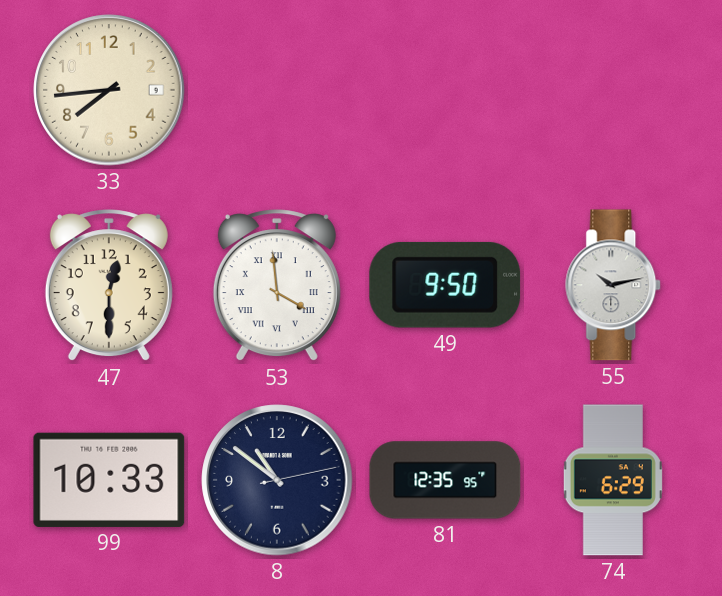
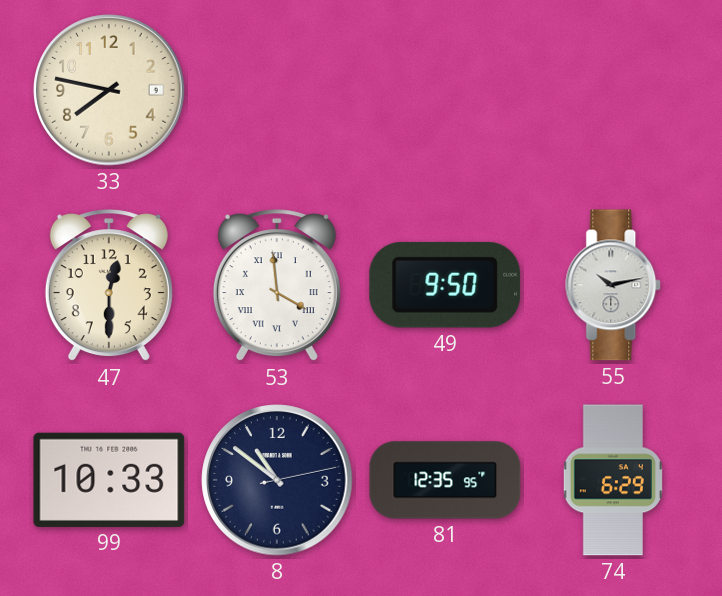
33: 7:44 -> 7:47
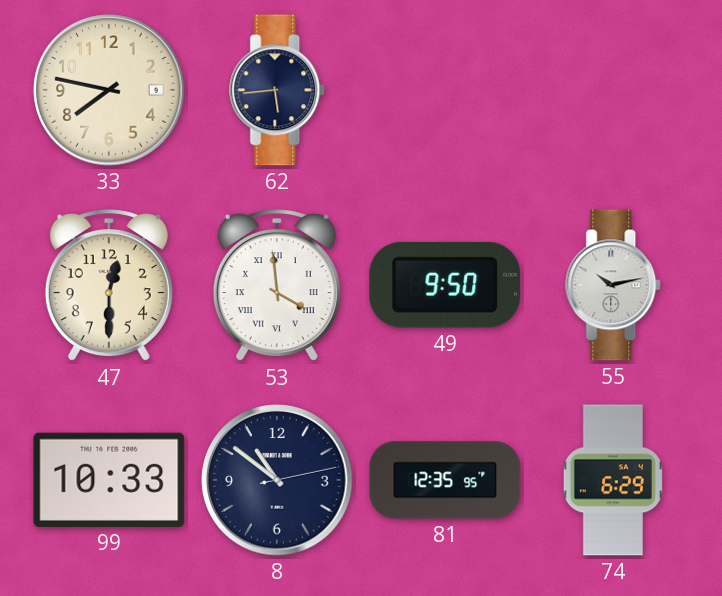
62: none -> 5:44
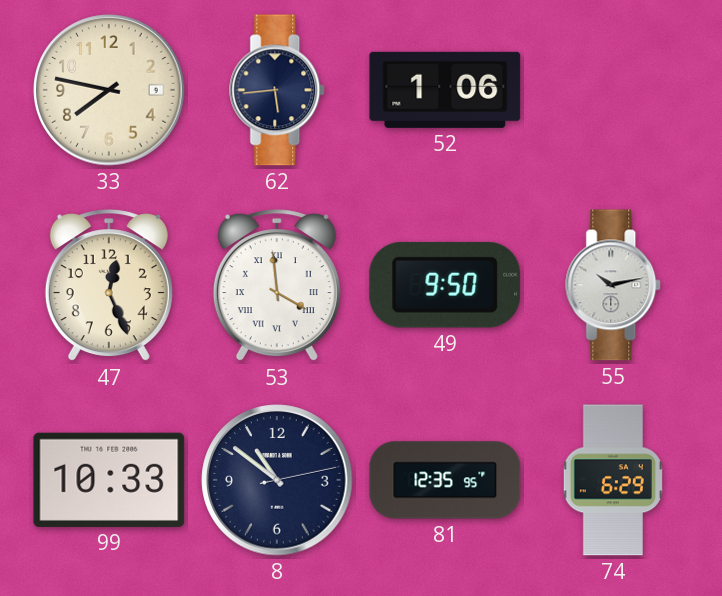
52: none -> 1:06
47: 12:30 -> 12:26
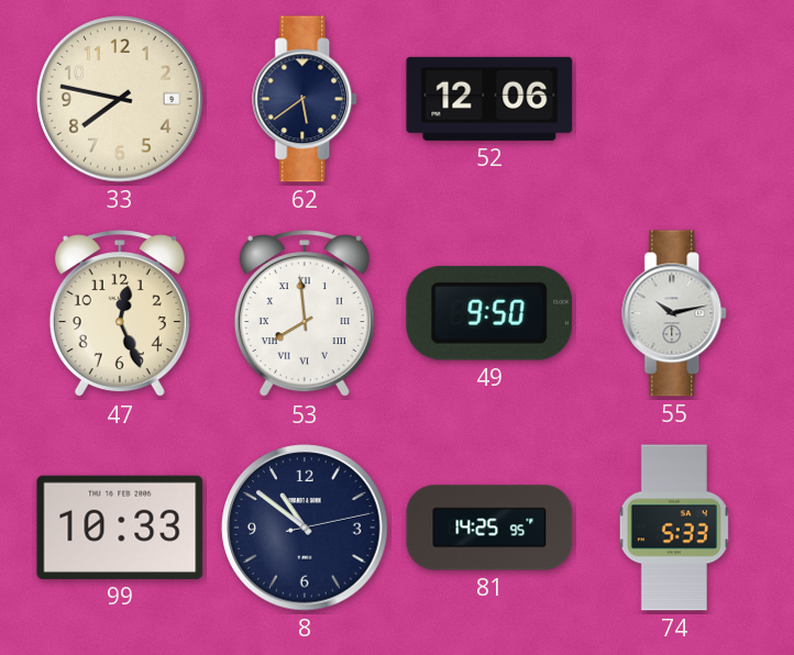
62: 5:44 -> 5:39
52: 1:06 -> 12:06
53: 3:59 -> 7:59
81: 12:35 -> 14:25
74: 6:29 -> 5:33
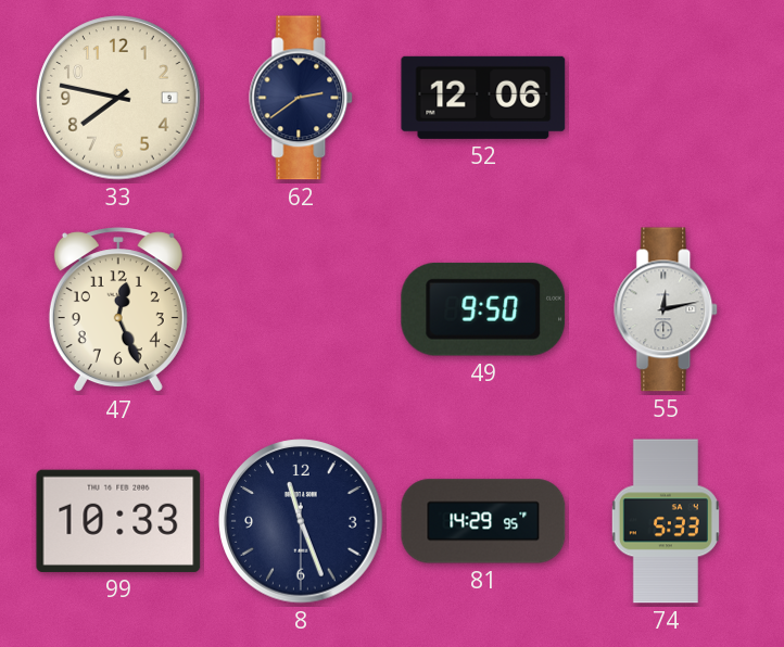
62: 5:39 -> 2:39
53: 7:59 -> none
55: 10:13 -> 12:13
8: 10:51 -> 11:26
81: 14:25 -> 14:29
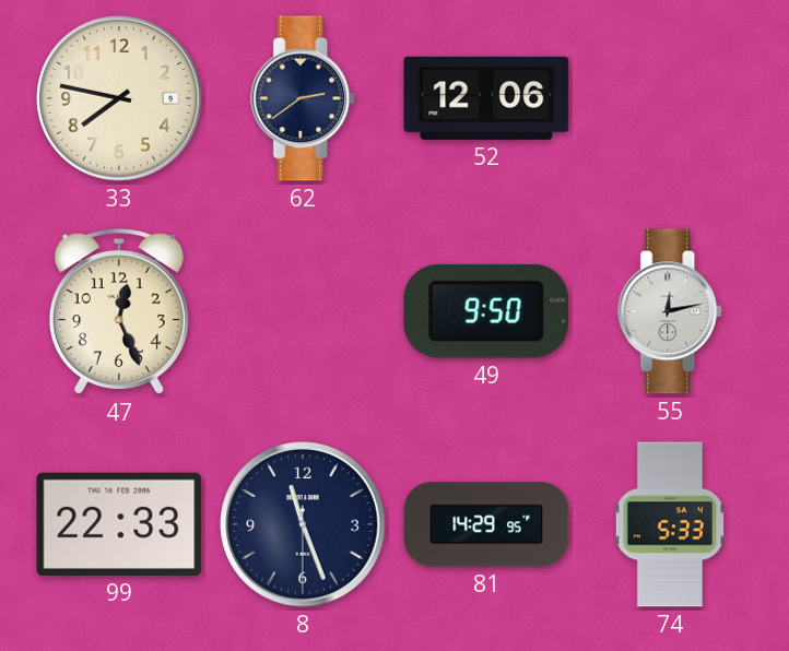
99: 10:33 -> 22:33
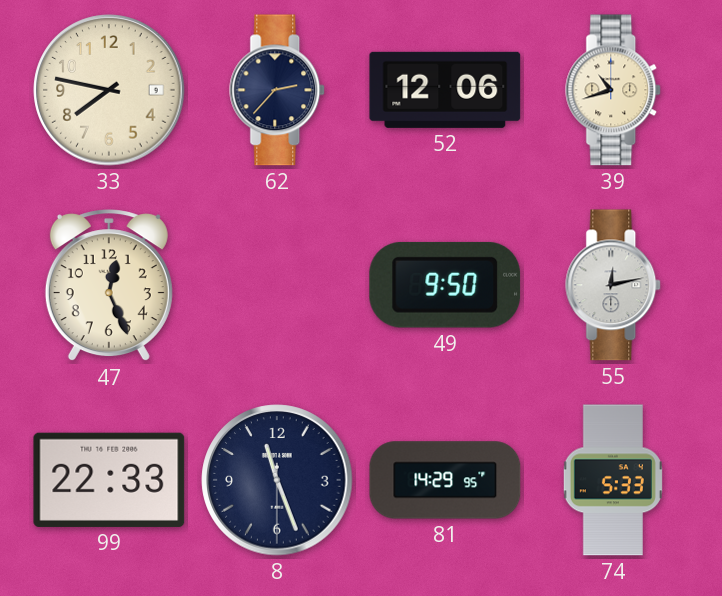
62: 2:39 -> 2:37
39: none -> 10:42
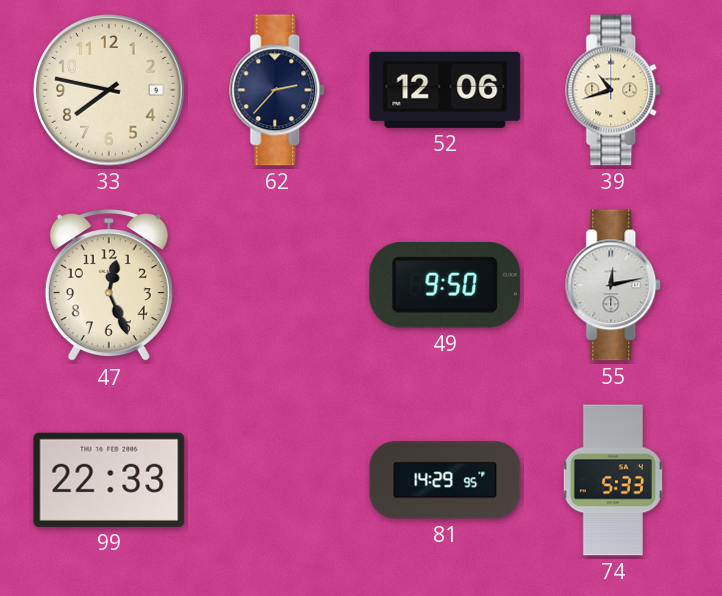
8: 11:26 -> none
